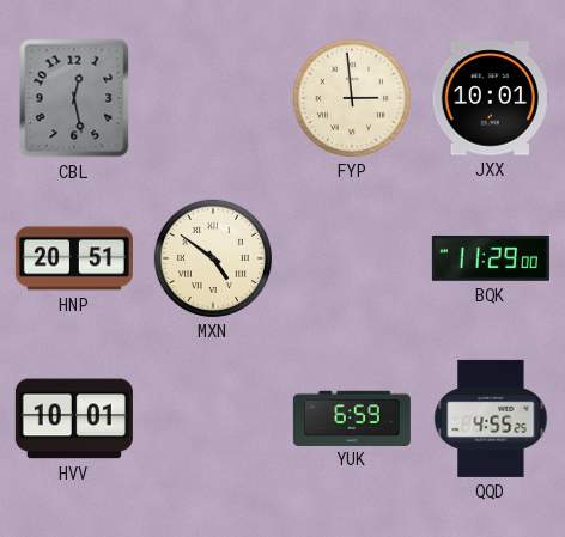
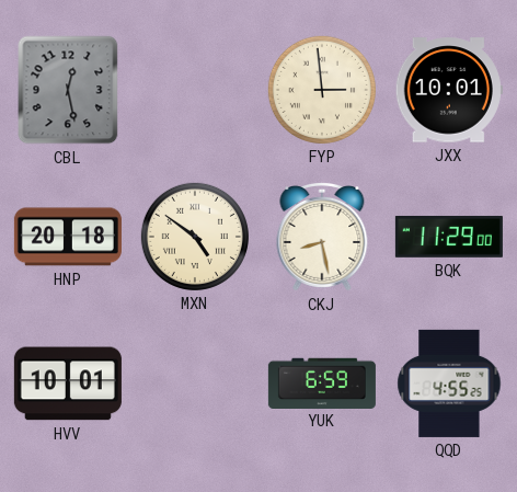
HNP: 20:51 -> 20:18
CKJ: none -> 8:28
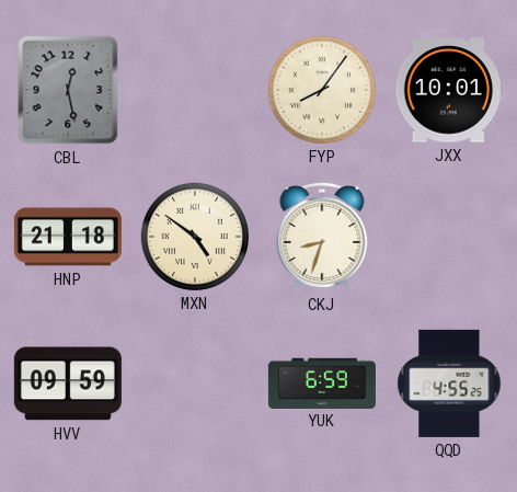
FYP: 2:59 -> 8:06
HNP: 20:18 -> 21:18
CKJ: 8:28 -> 8:33
BQK: 11:29 -> none
HVV: 10:01 -> 09:59
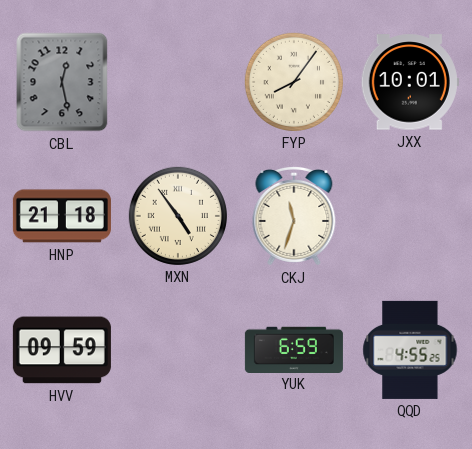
MXN: 4:51 -> 4:54
CKJ: 8:33 -> 11:33
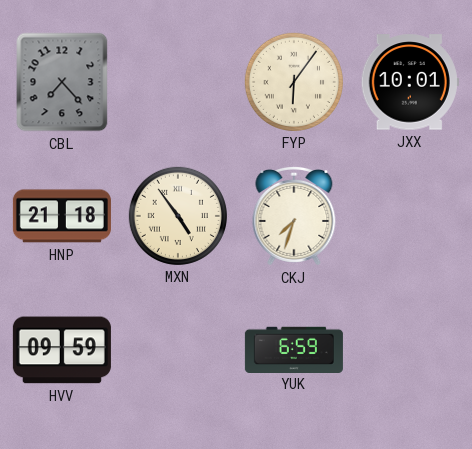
CBL: 12:28 -> 7:23
FYP: 8:06 -> 6:06
CKJ: 11:33 -> 7:33
QQD: 4:55 -> none
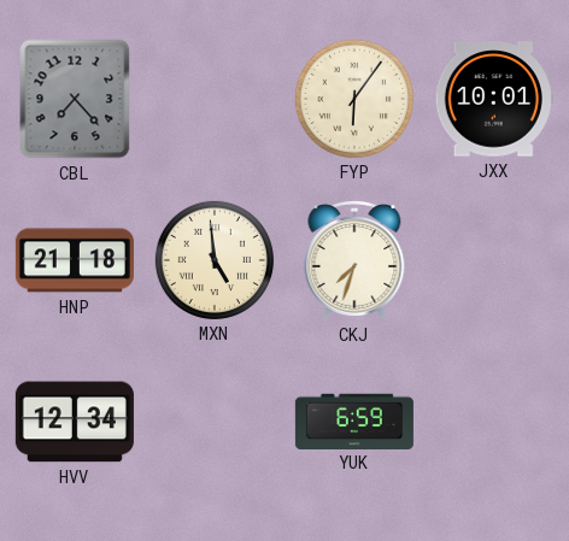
MXN: 4:54 -> 4:59
HVV: 09:59 -> 12:34
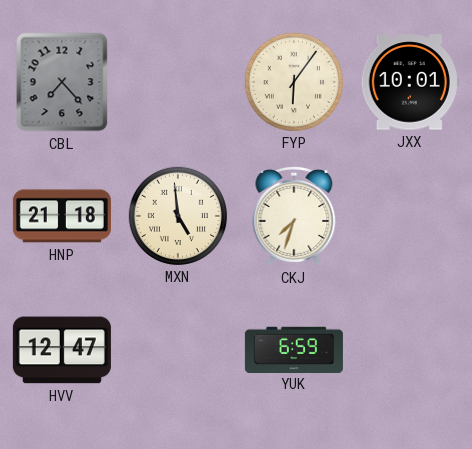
HVV: 12:34 -> 12:47
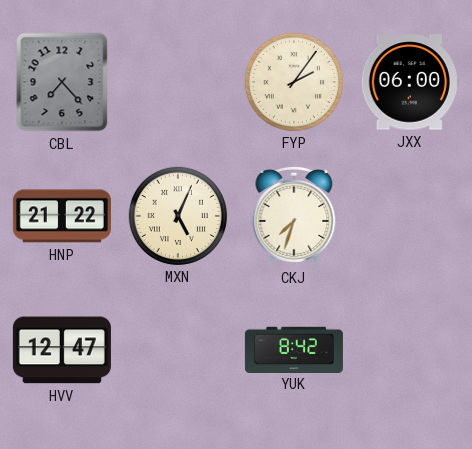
FYP: 6:06 -> 2:06
JXX: 10:01 -> 06:00
HNP: 21:18 -> 21:22
MXN: 4:59 -> 5:04
YUK: 6:59 -> 8:42
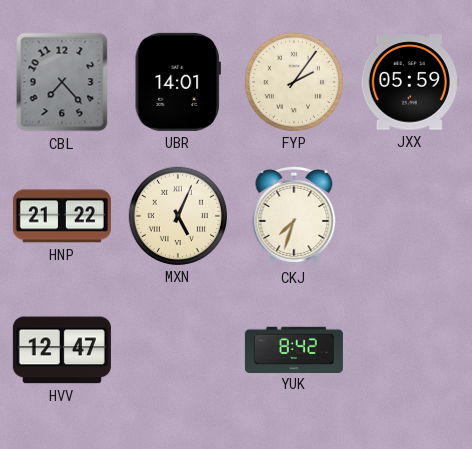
UBR: none -> 14:01
JXX: 06:00 -> 05:59
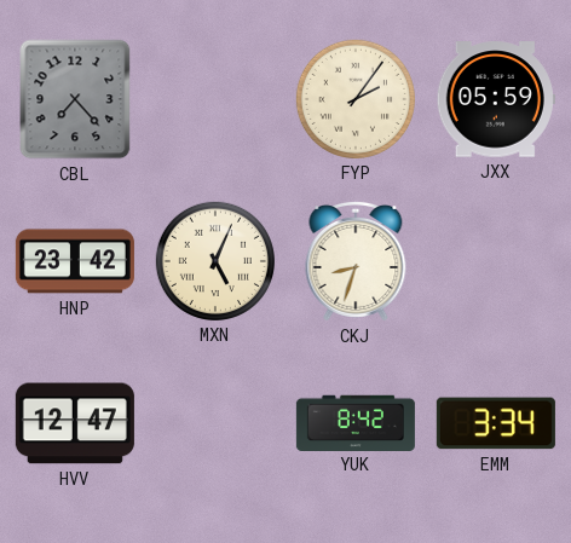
UBR: 14:01 -> none
HNP: 21:22 -> 23:42
CKJ: 7:33 -> 8:33
EMM: none -> 3:34
